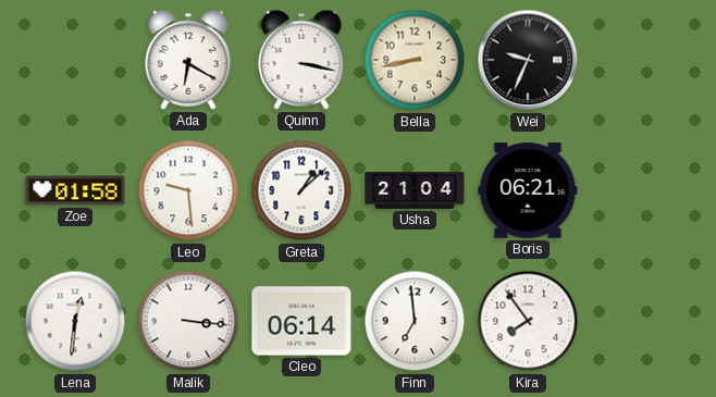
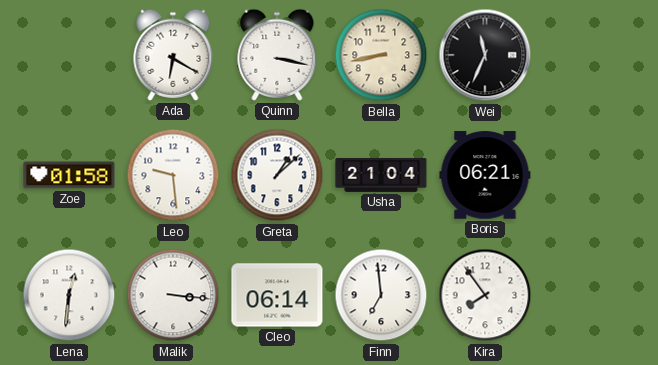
Wei: 9:34 -> 11:34
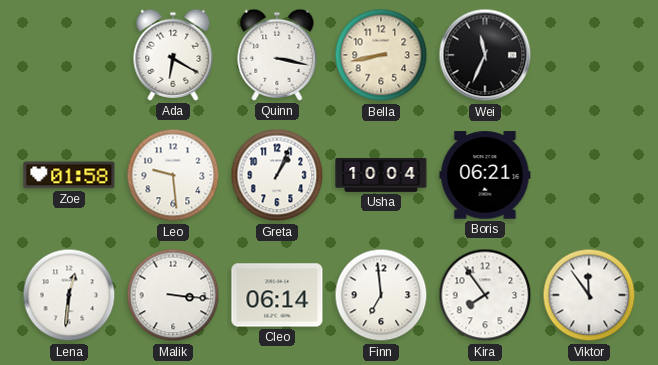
Greta: 1:08 -> 1:04
Usha: 21:04 -> 10:04
Viktor: none -> 11:54
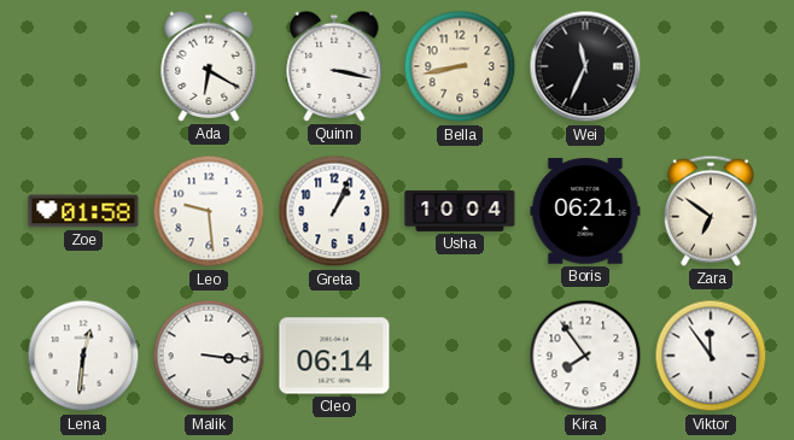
Zara: none -> 6:51
Finn: 6:59 -> none
